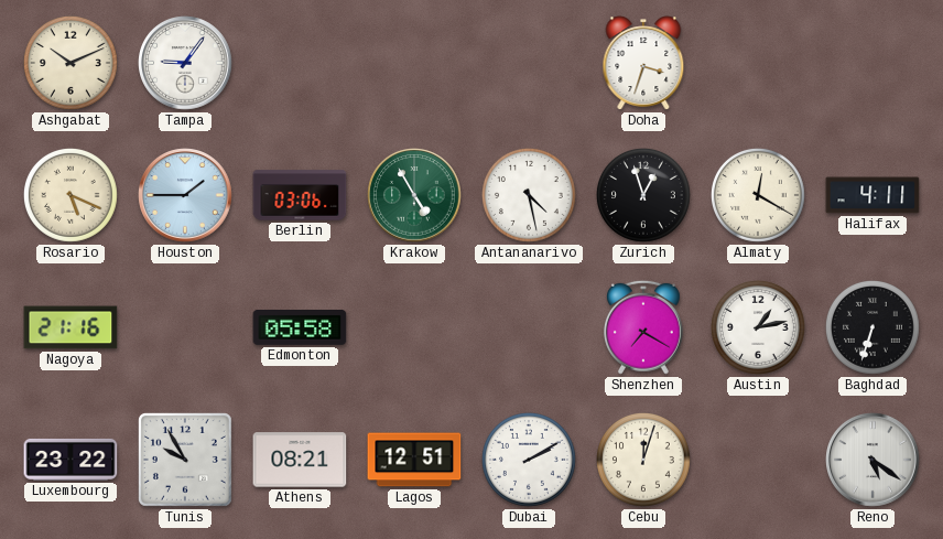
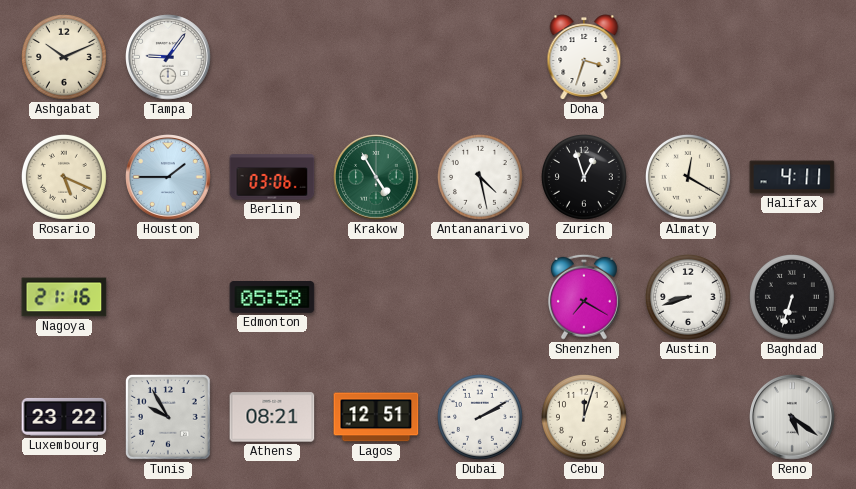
Austin: 1:13 -> 8:42
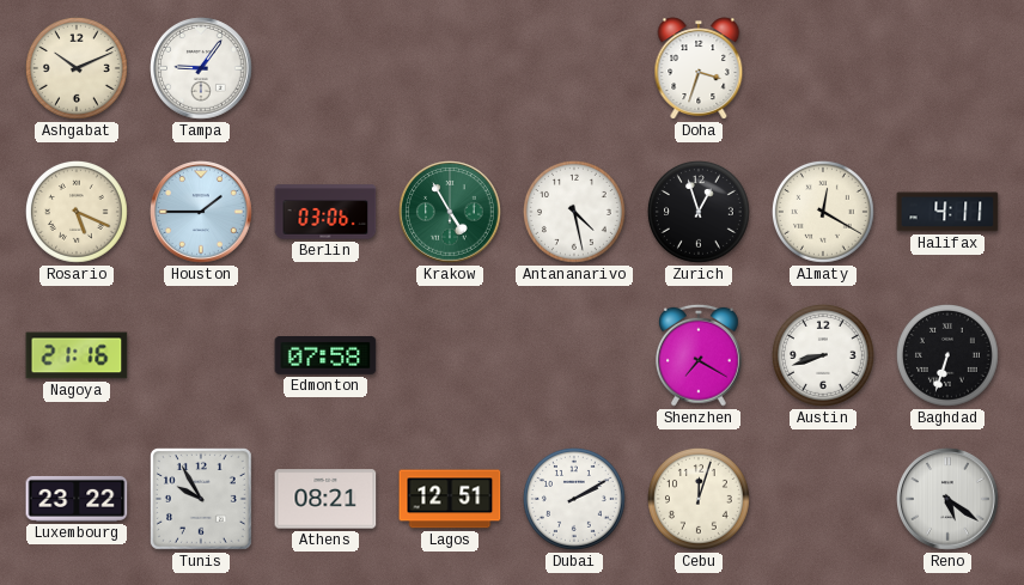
Edmonton: 05:58 -> 07:58
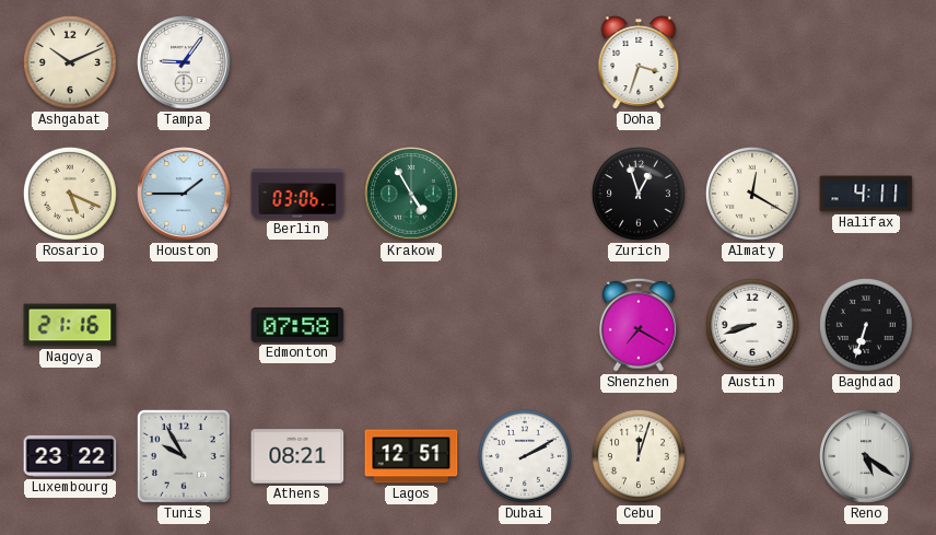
Antananarivo: 4:28 -> none
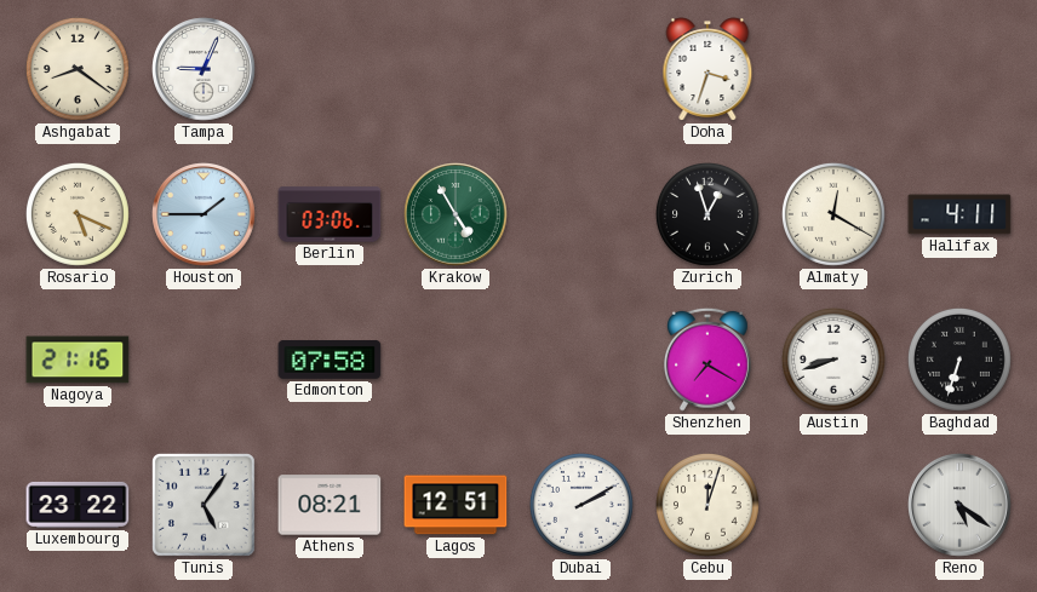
Ashgabat: 10:11 -> 8:21
Tampa: 9:06 -> 9:04
Tunis: 9:55 -> 5:06
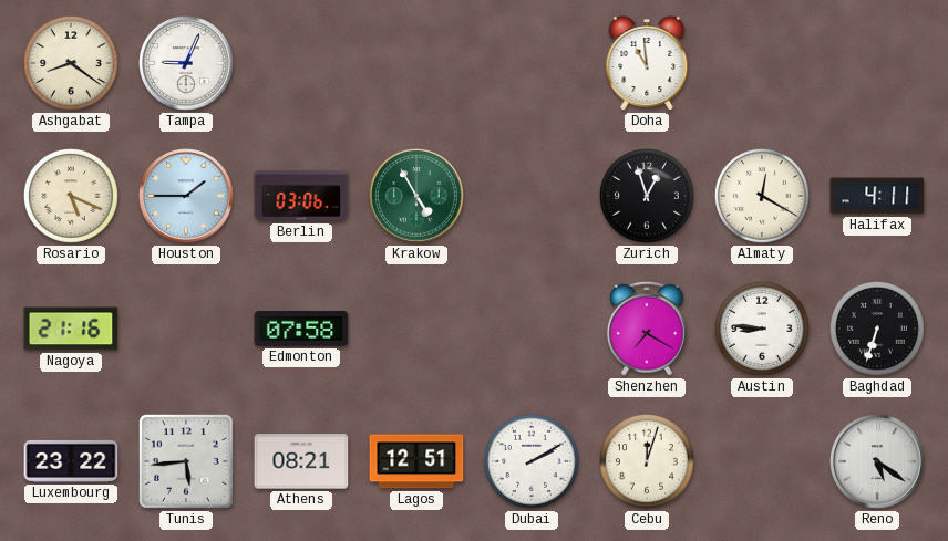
Doha: 3:33 -> 10:59
Austin: 8:42 -> 8:46
Tunis: 5:06 -> 5:44
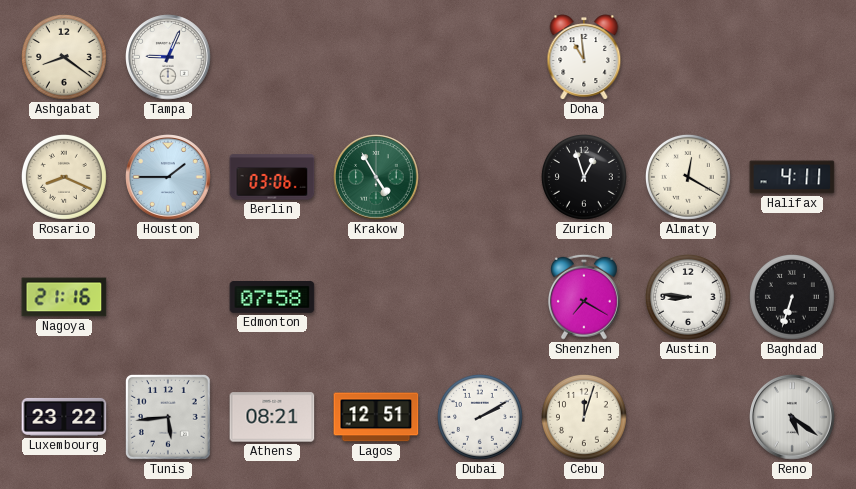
Rosario: 5:19 -> 8:19
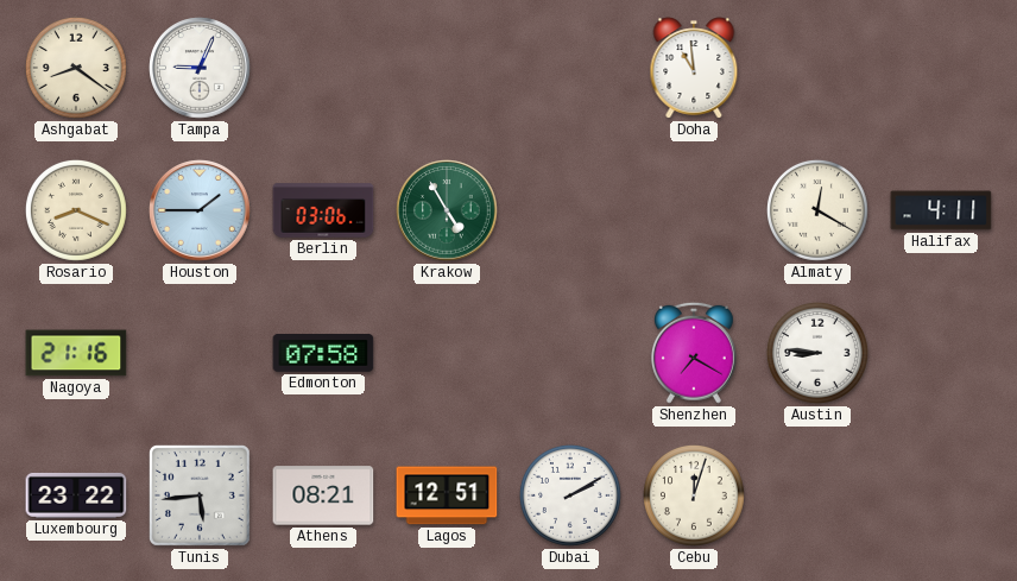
Zurich: 12:57 -> none
Baghdad: 6:33 -> none
Reno: 5:21 -> none
